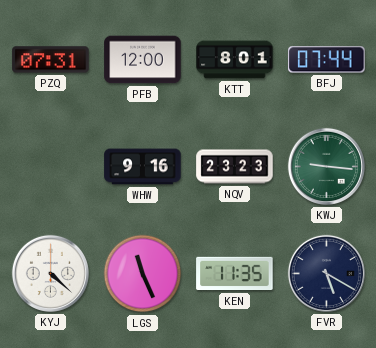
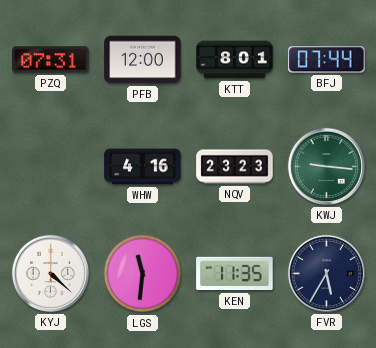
WHW: 9:16 -> 4:16
LGS: 11:26 -> 11:31
FVR: 5:20 -> 5:35
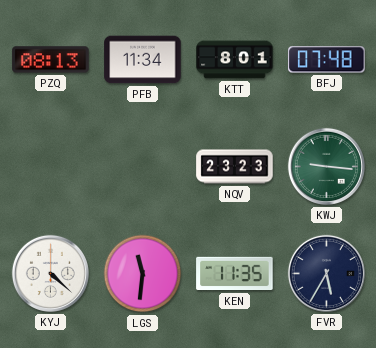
PZQ: 07:31 -> 08:13
PFB: 12:00 -> 11:34
BFJ: 07:44 -> 07:48
WHW: 4:16 -> none
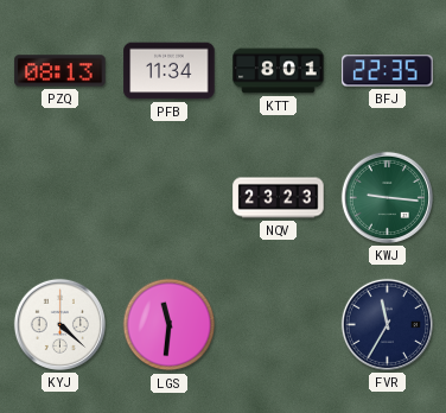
BFJ: 07:48 -> 22:35
KEN: 11:35 -> none
FVR: 5:35 -> 11:35
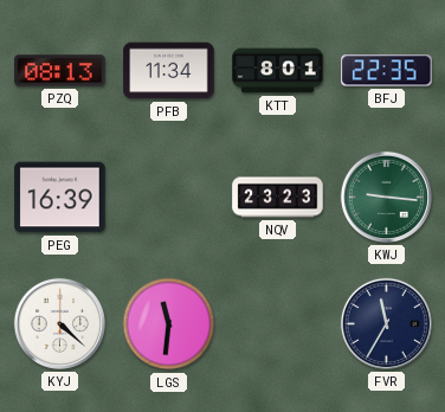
PEG: none -> 16:39
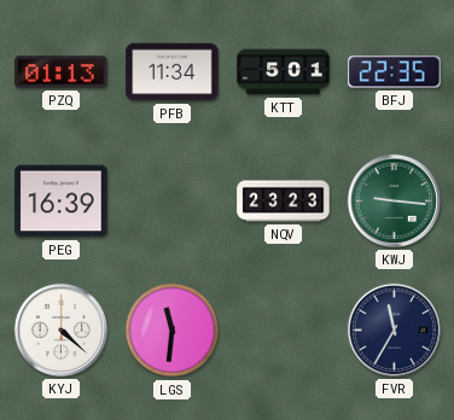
PZQ: 08:13 -> 01:13
KTT: 8:01 -> 5:01
